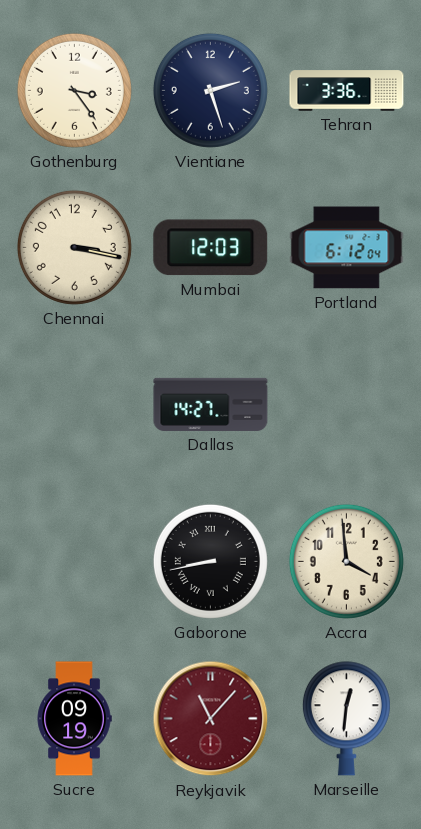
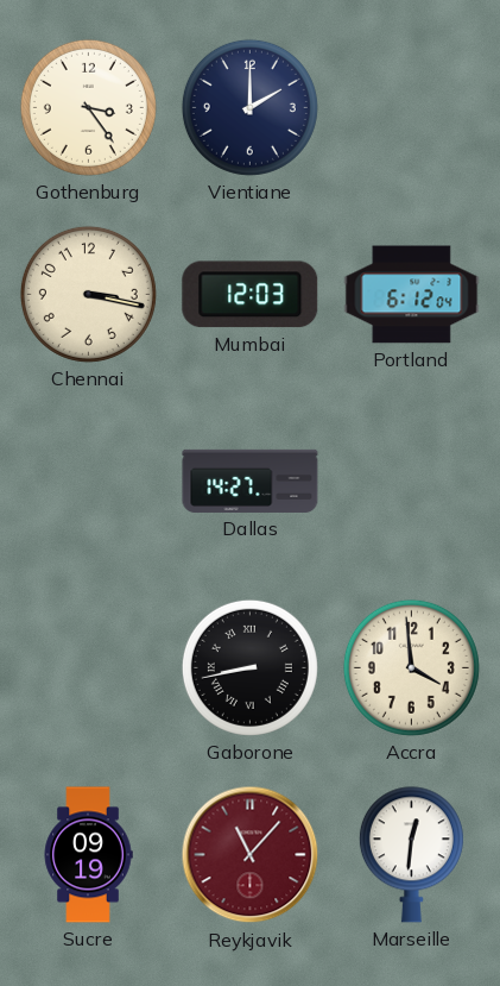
Vientiane: 2:27 -> 2:00
Tehran: 3:36 -> none
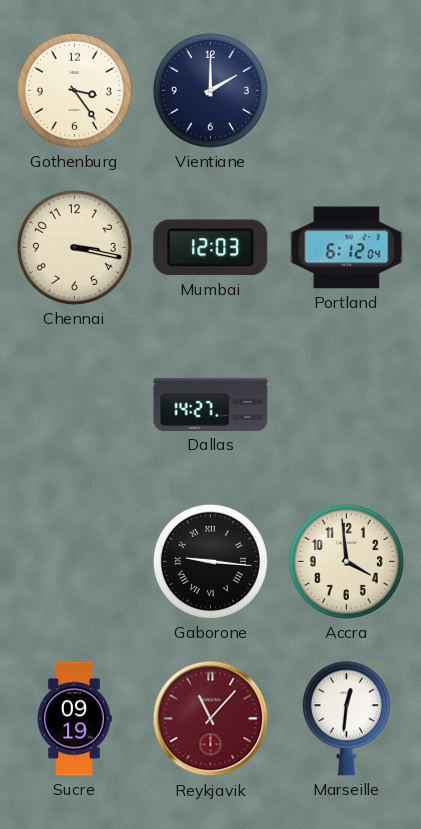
Gaborone: 8:43 -> 9:16
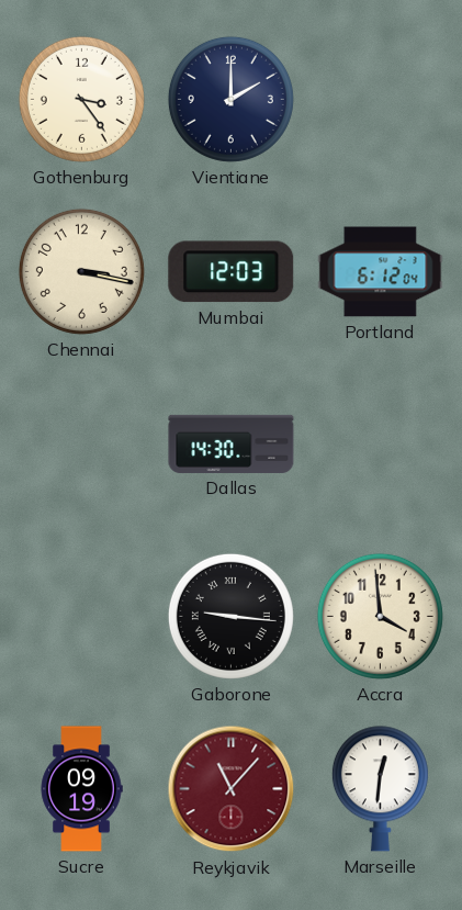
Dallas: 14:27 -> 14:30
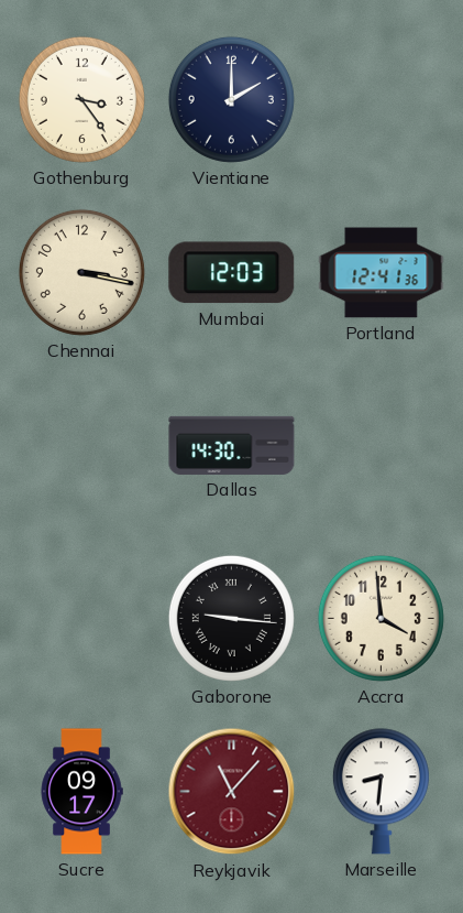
Portland: 6:12 -> 12:41
Sucre: 09:19 -> 09:17
Marseille: 12:31 -> 8:31
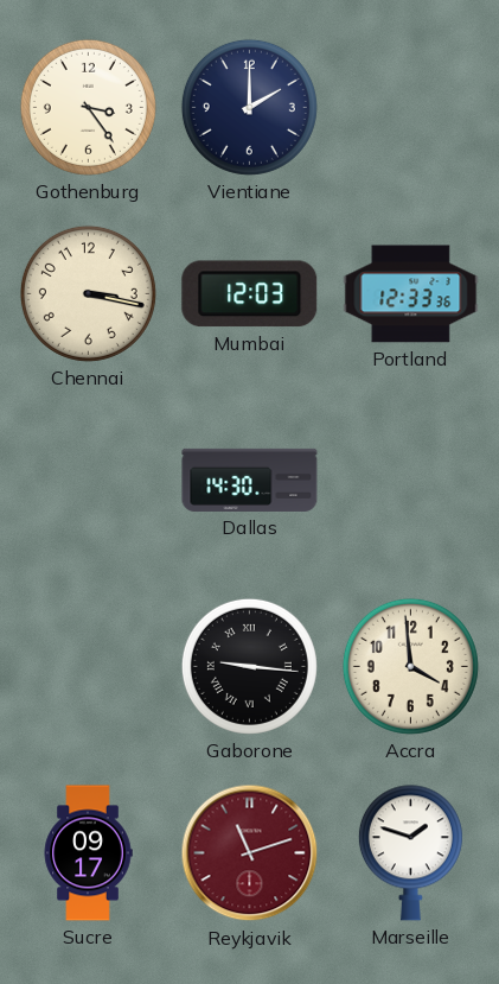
Portland: 12:41 -> 12:33
Reykjavik: 11:07 -> 11:12
Marseille: 8:31 -> 1:48
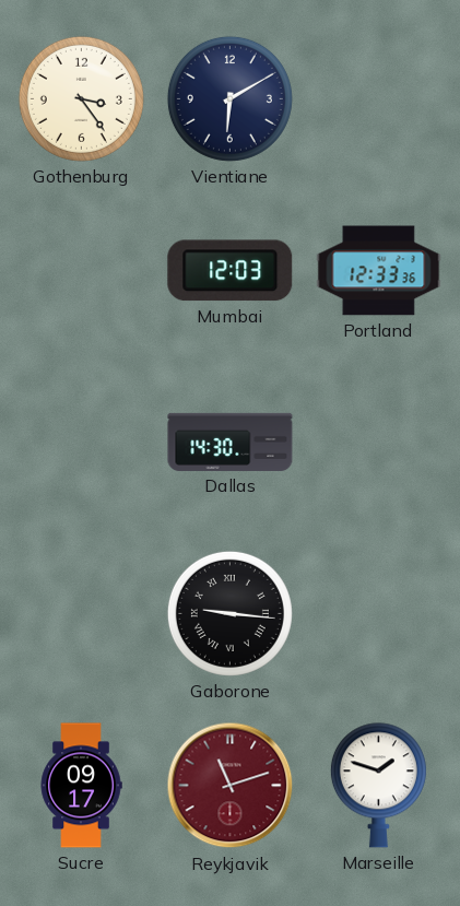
Vientiane: 2:00 -> 6:10
Chennai: 3:17 -> none
Accra: 3:59 -> none
